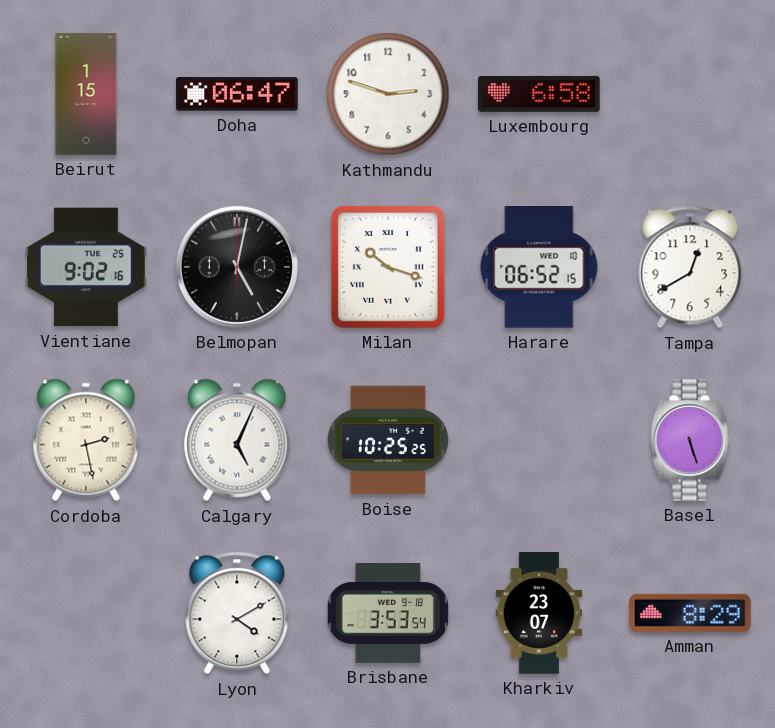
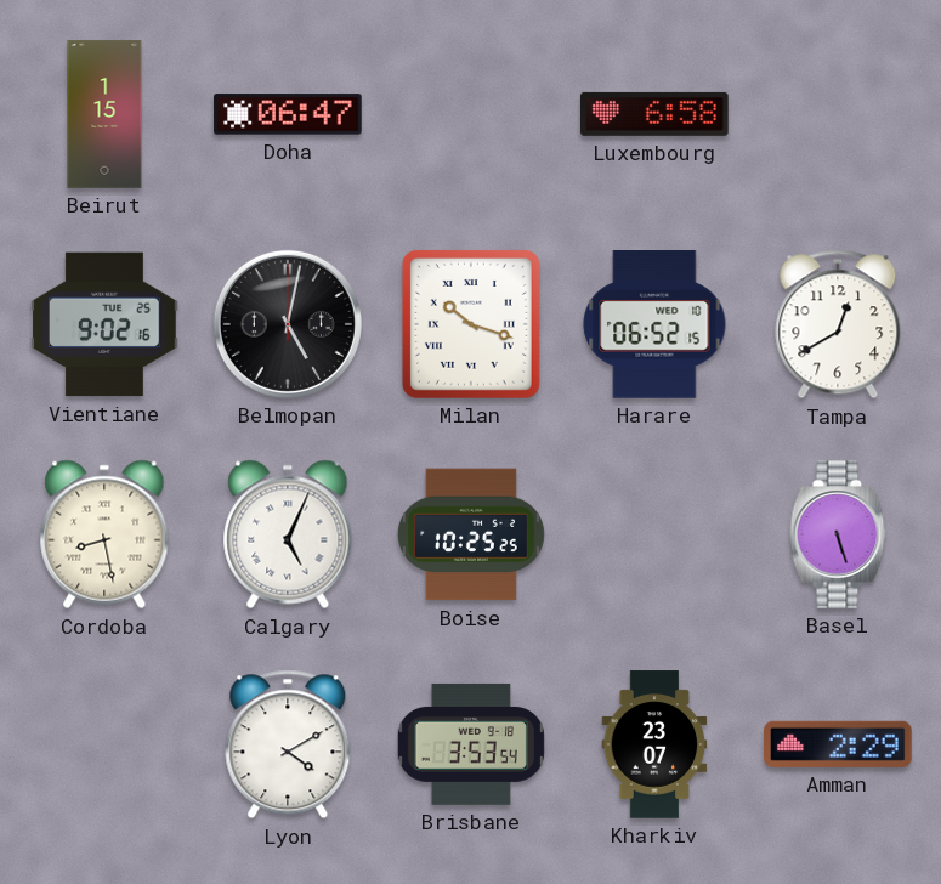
Kathmandu: 2:48 -> none
Cordoba: 2:28 -> 8:28
Amman: 8:29 -> 2:29
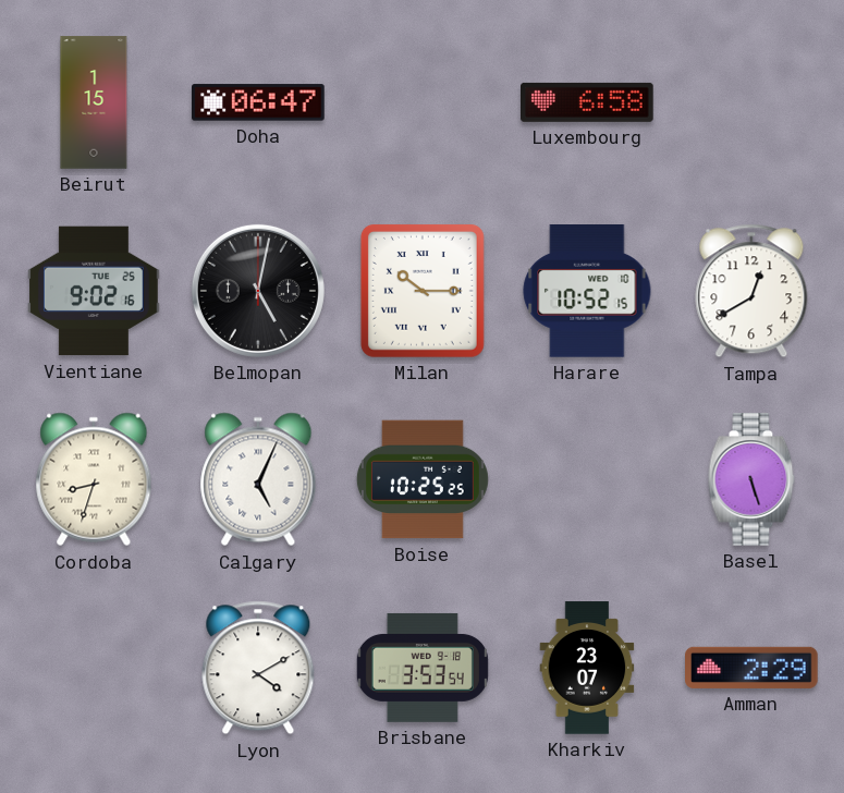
Milan: 10:18 -> 10:15
Harare: 06:52 -> 10:52
Cordoba: 8:28 -> 8:33
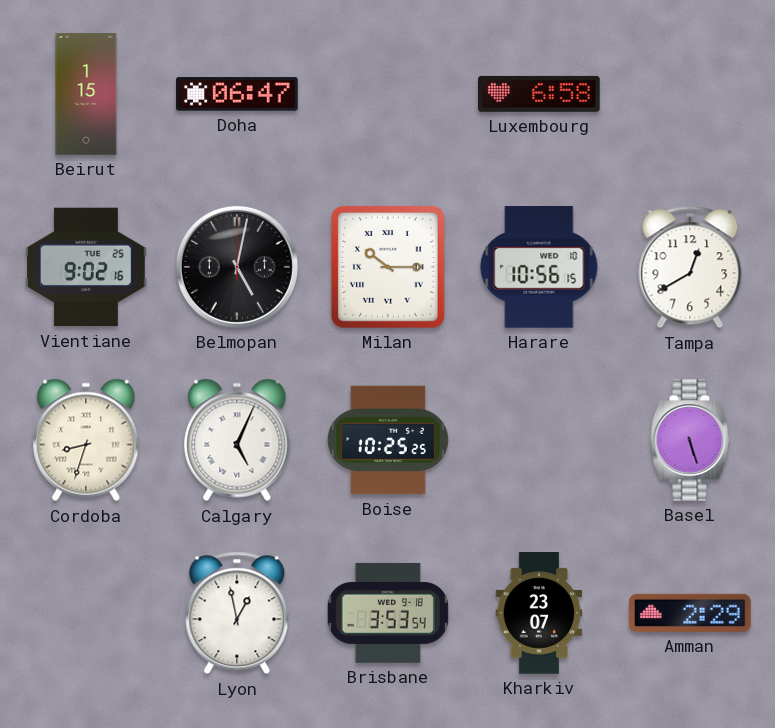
Harare: 10:52 -> 10:56
Lyon: 4:10 -> 12:58
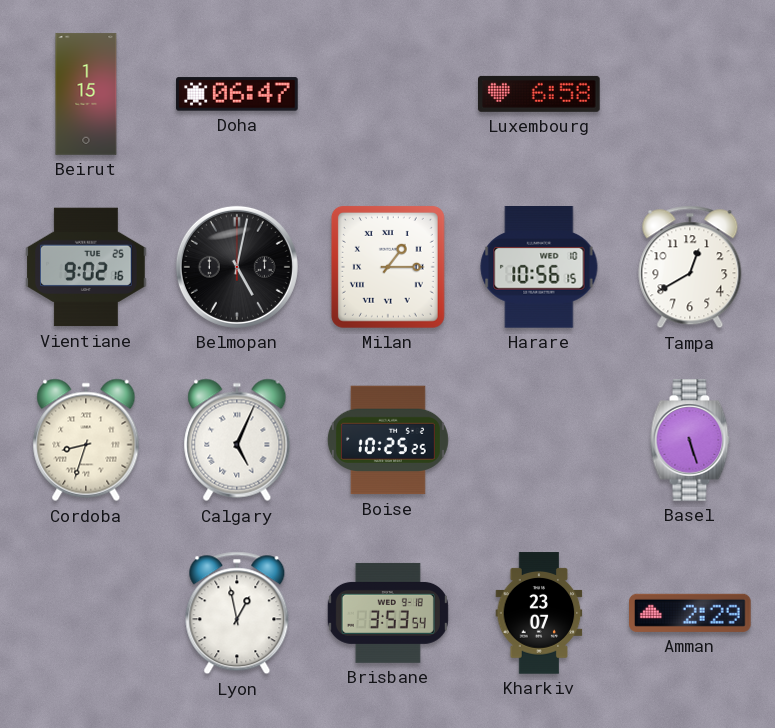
Milan: 10:15 -> 1:15
